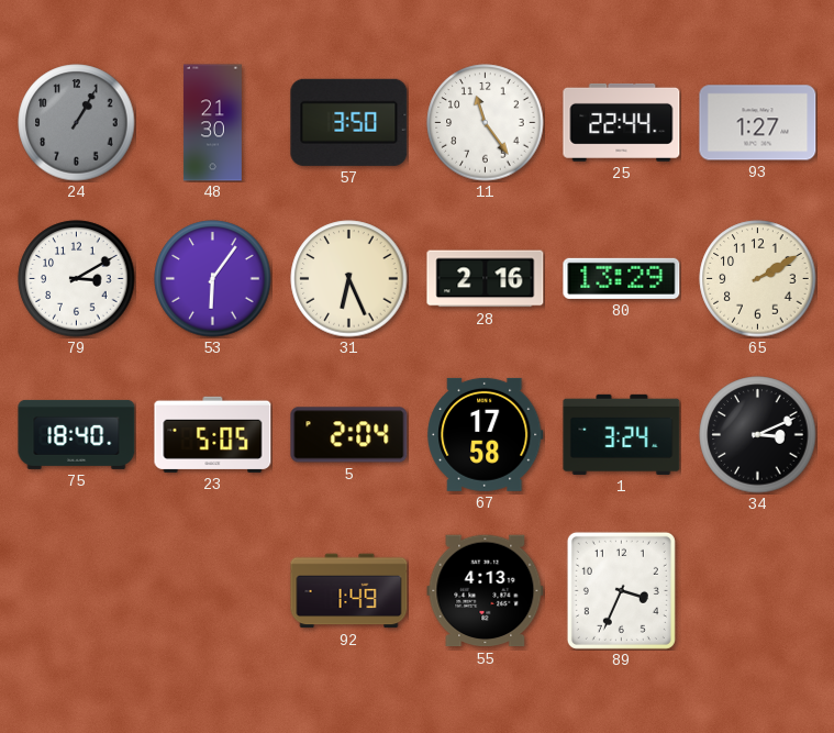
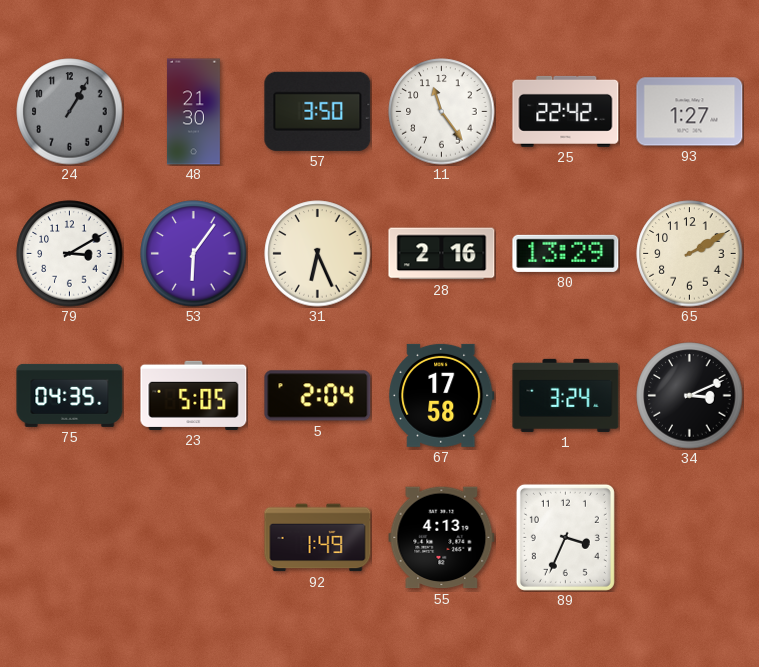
25: 22:44 -> 22:42
75: 18:40 -> 04:35
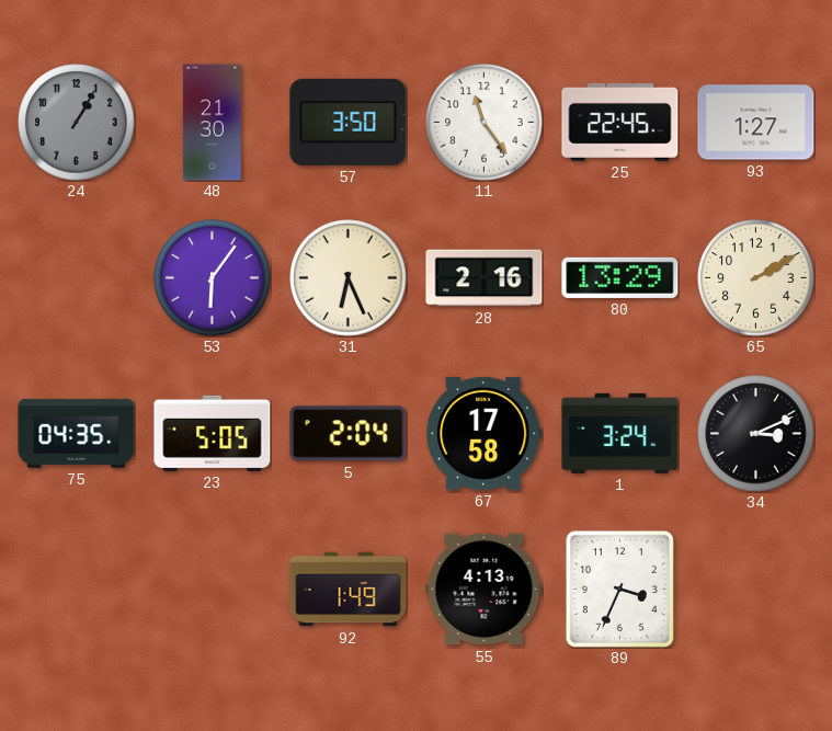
25: 22:42 -> 22:45
79: 3:10 -> none
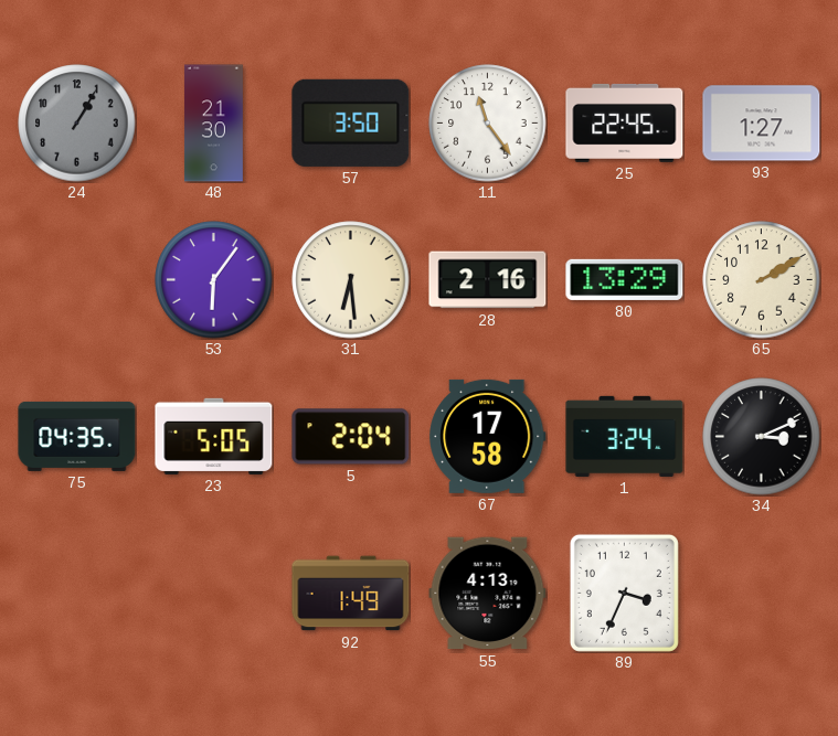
31: 6:26 -> 6:29
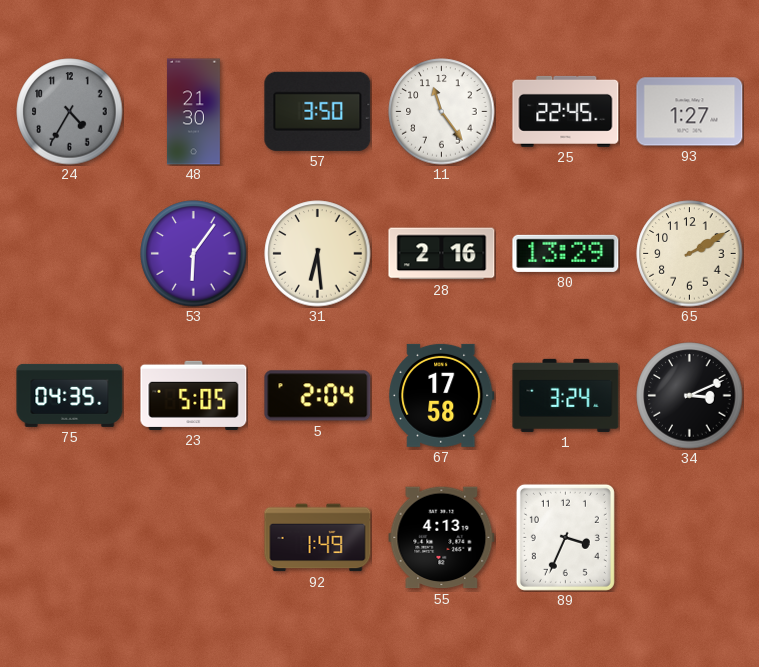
24: 1:05 -> 4:35
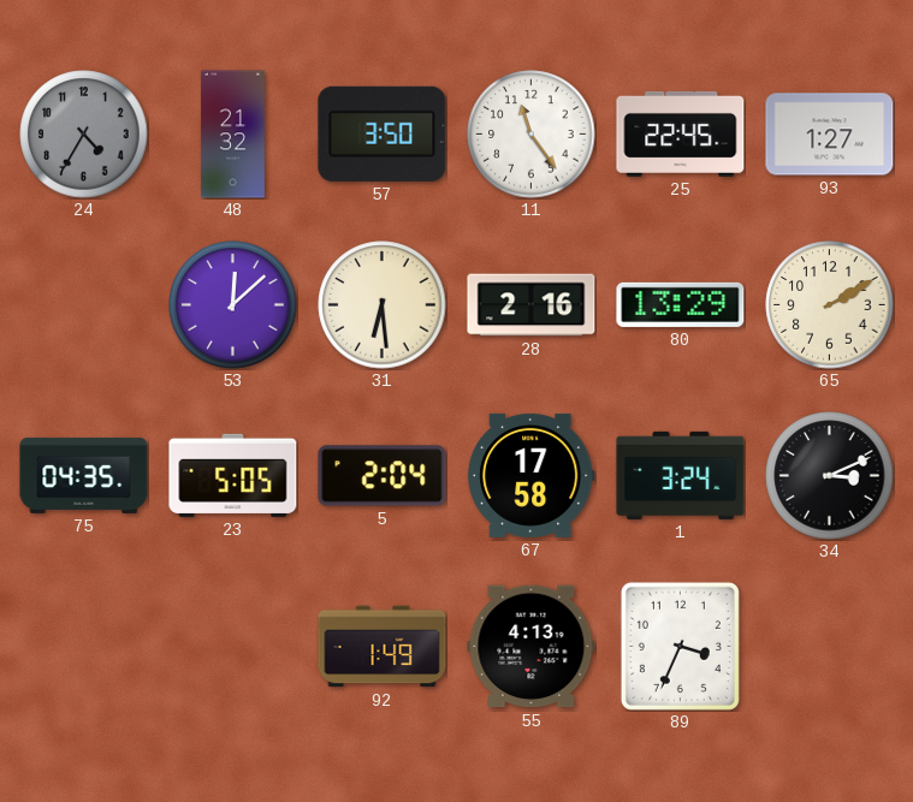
48: 21:30 -> 21:32
53: 6:06 -> 12:08
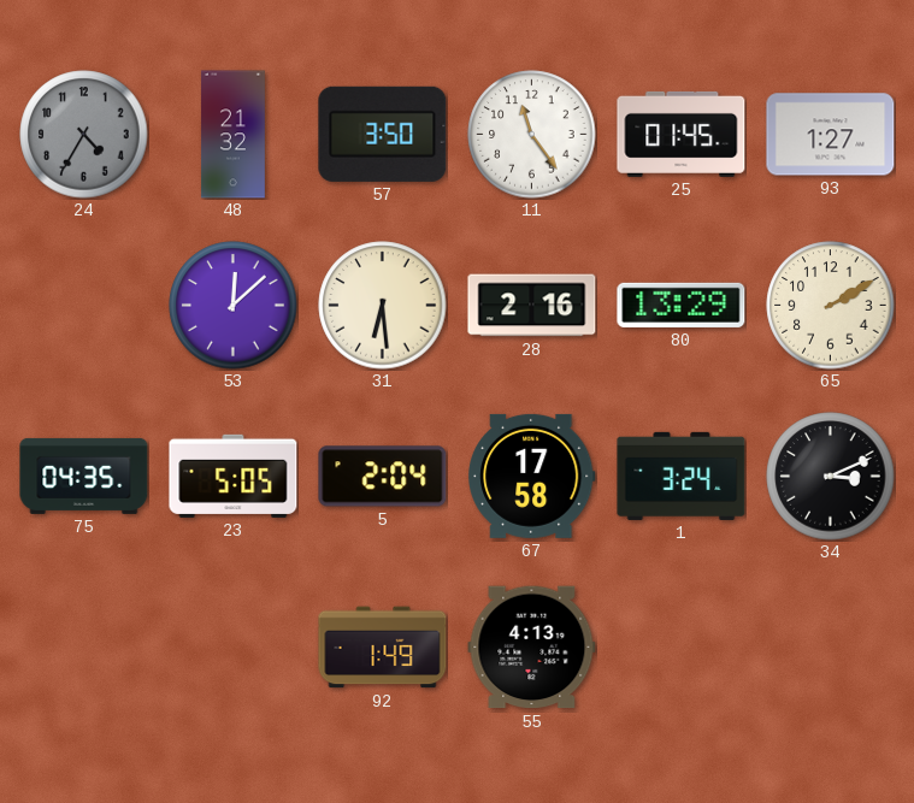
25: 22:45 -> 01:45
89: 3:34 -> none
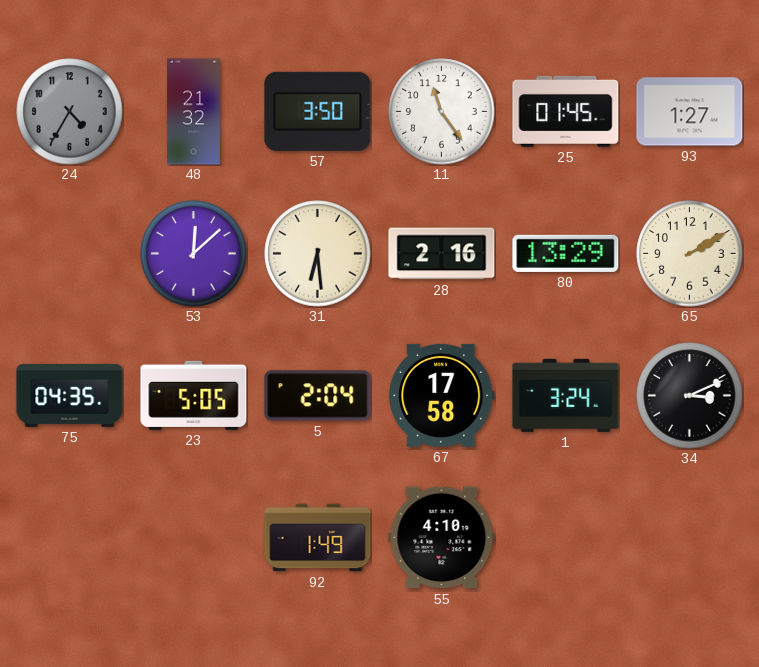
55: 4:13 -> 4:10
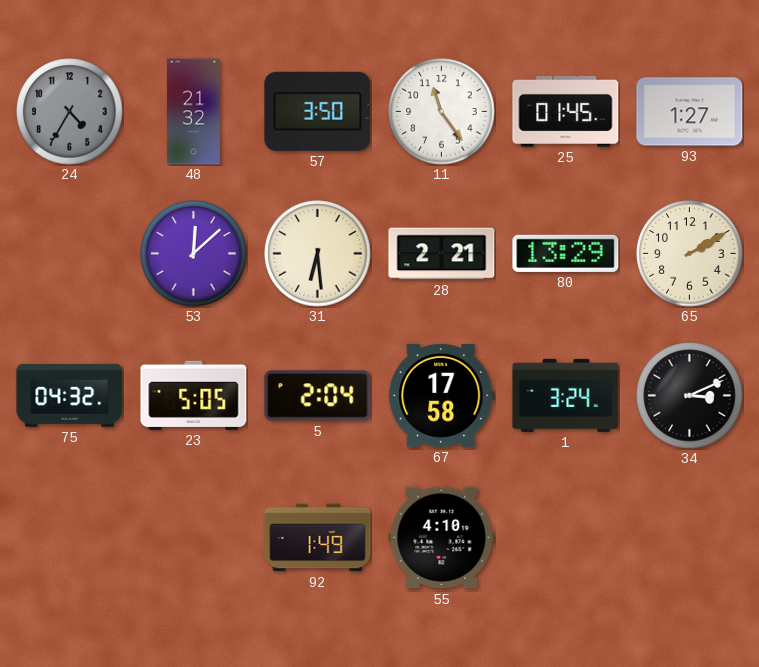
28: 2:16 -> 2:21
75: 04:35 -> 04:32
